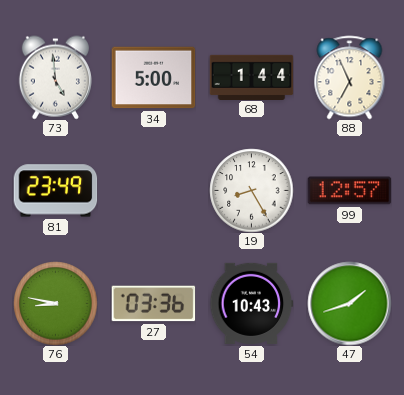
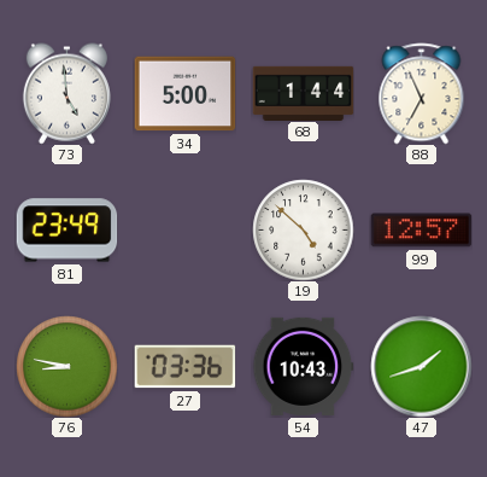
19: 8:25 -> 4:52
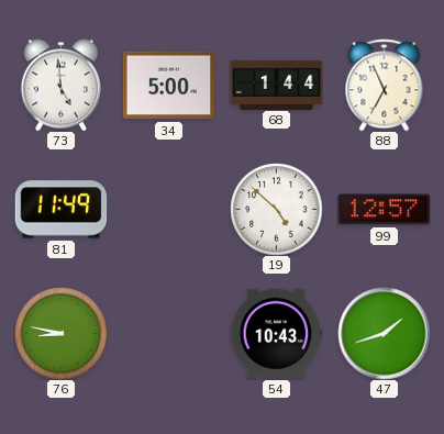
81: 23:49 -> 11:49
27: 03:36 -> none
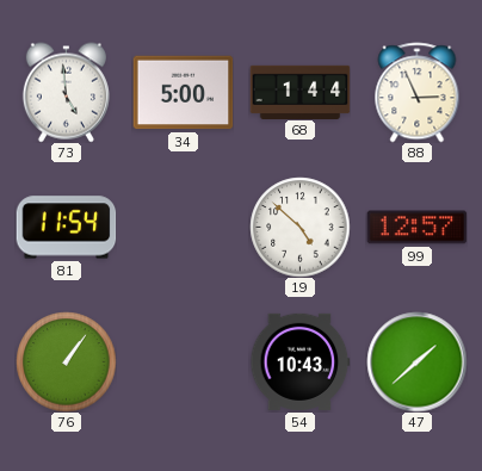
88: 6:56 -> 2:56
81: 11:49 -> 11:54
76: 8:47 -> 1:06
47: 1:42 -> 1:38
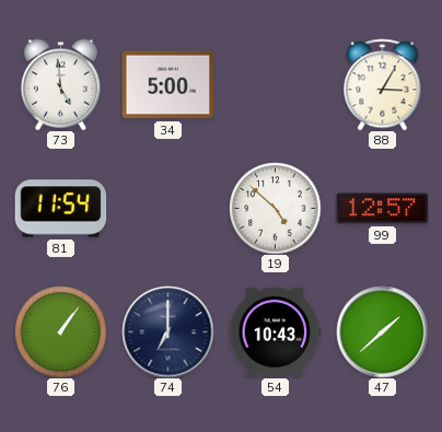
68: 1:44 -> none
88: 2:56 -> 3:05
74: none -> 7:00
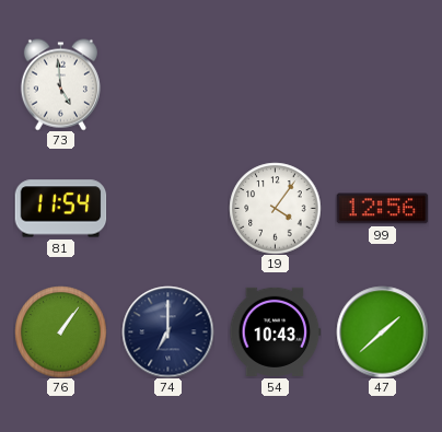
34: 5:00 -> none
88: 3:05 -> none
19: 4:52 -> 4:06
99: 12:57 -> 12:56
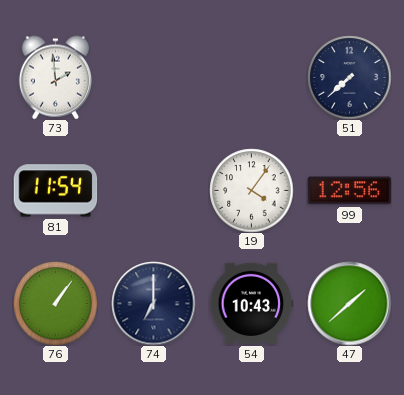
73: 4:59 -> 1:59
51: none -> 7:38
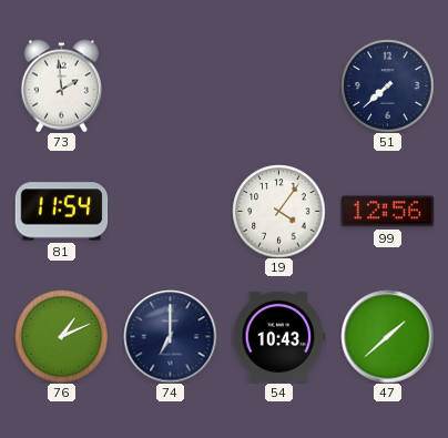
76: 1:06 -> 1:11
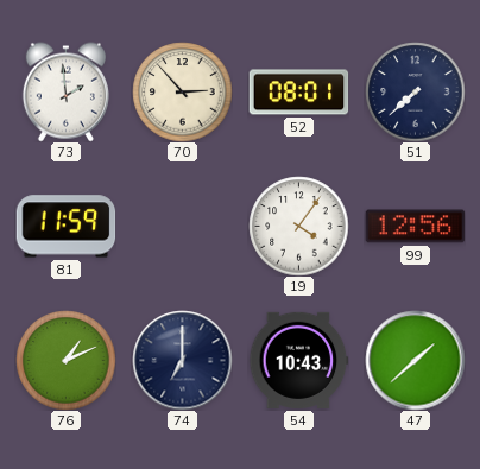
70: none -> 2:53
52: none -> 08:01
81: 11:54 -> 11:59
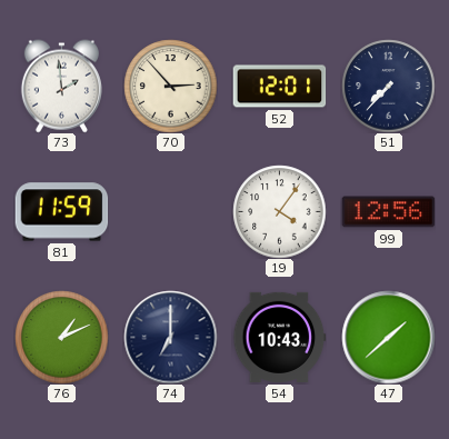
52: 08:01 -> 12:01
51: 7:38 -> 7:37
